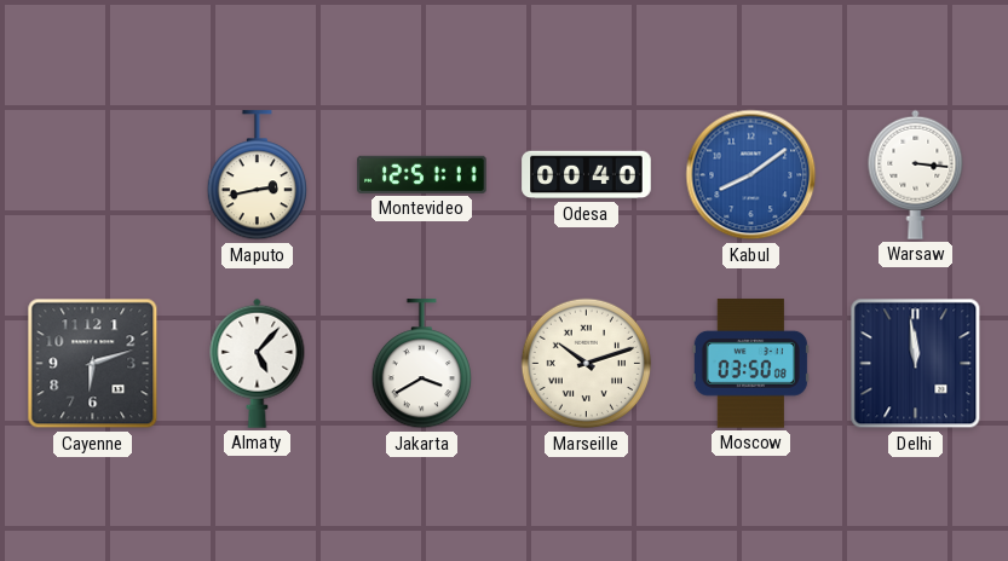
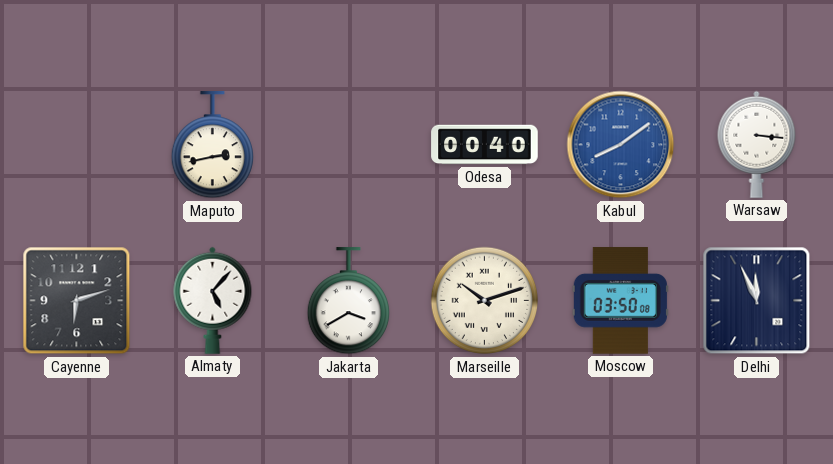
Montevideo: 12:51 -> none
Delhi: 11:59 -> 11:56
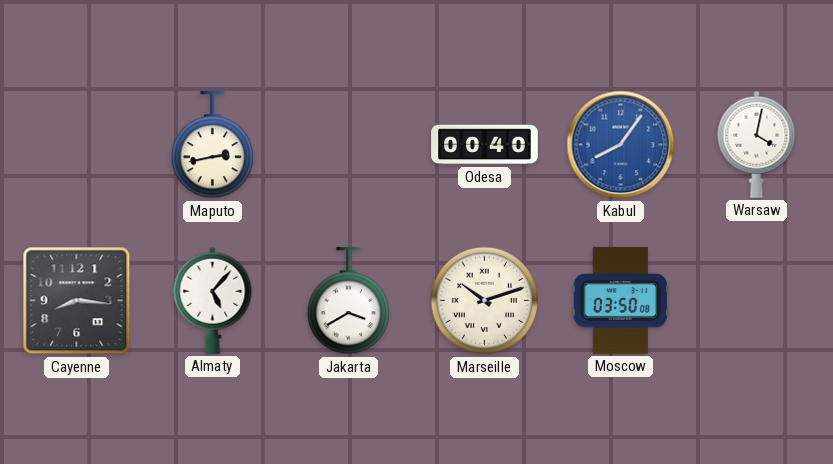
Kabul: 8:09 -> 8:06
Warsaw: 3:16 -> 4:02
Cayenne: 6:12 -> 8:16
Delhi: 11:56 -> none
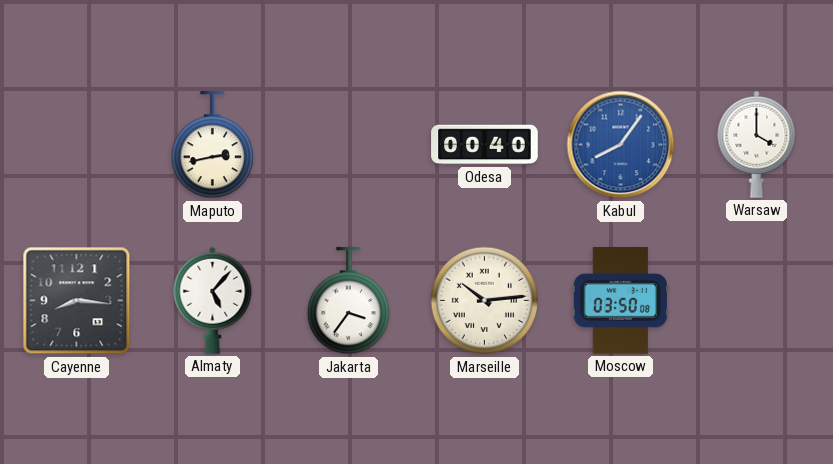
Warsaw: 4:02 -> 4:00
Jakarta: 3:40 -> 3:36
Marseille: 10:12 -> 10:14
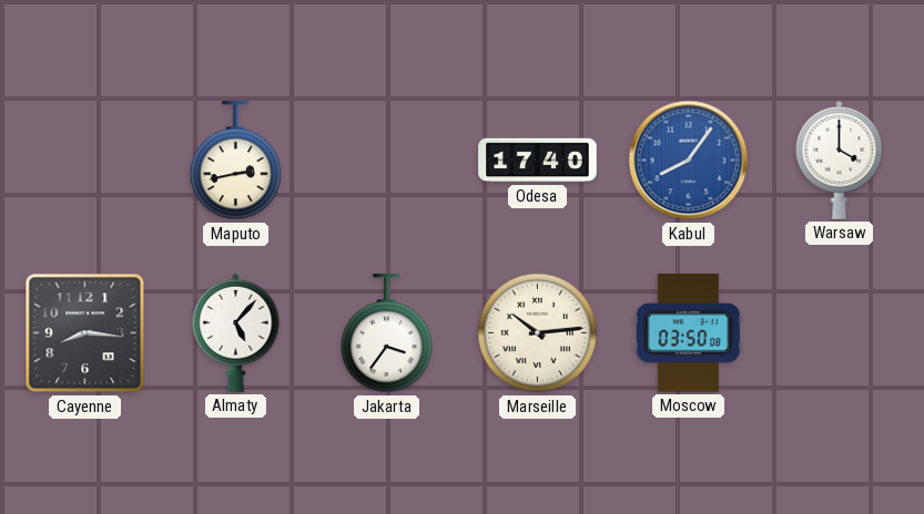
Odesa: 00:40 -> 17:40
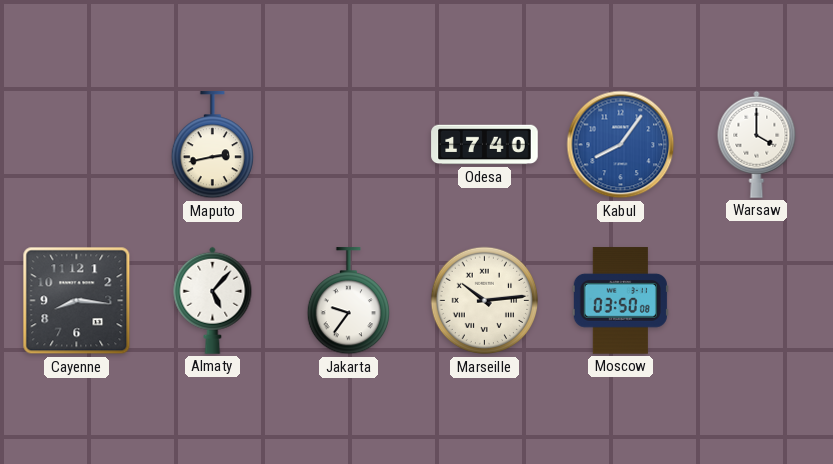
Jakarta: 3:36 -> 9:36
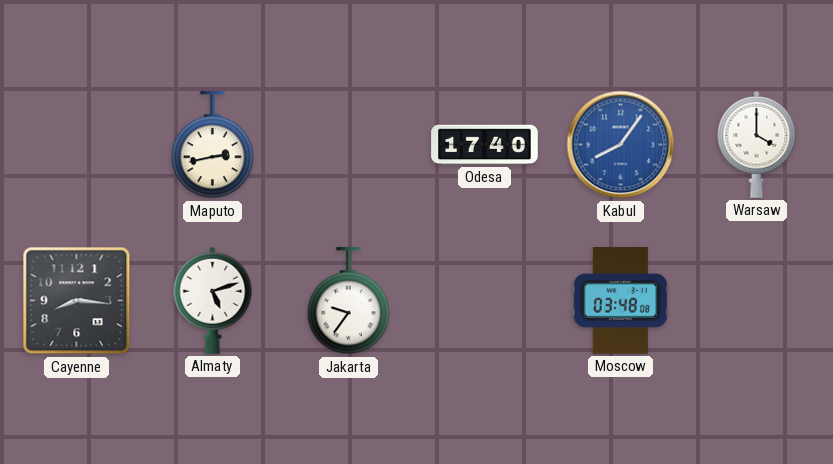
Almaty: 5:07 -> 5:12
Marseille: 10:14 -> none
Moscow: 03:50 -> 03:48
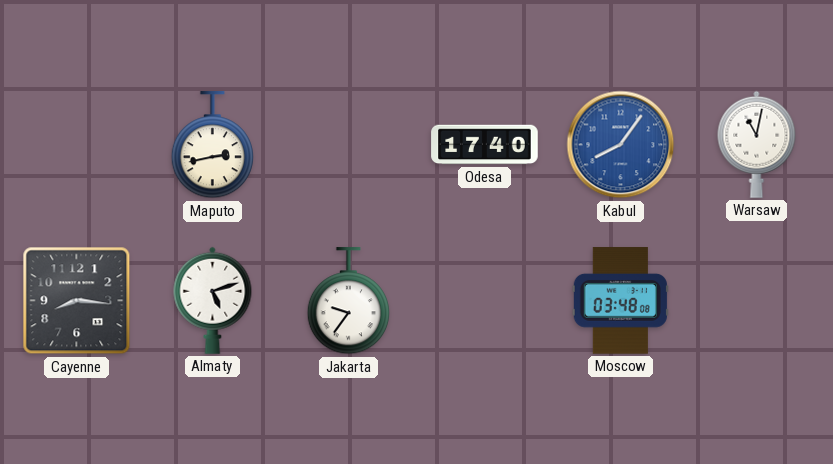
Warsaw: 4:00 -> 11:02
